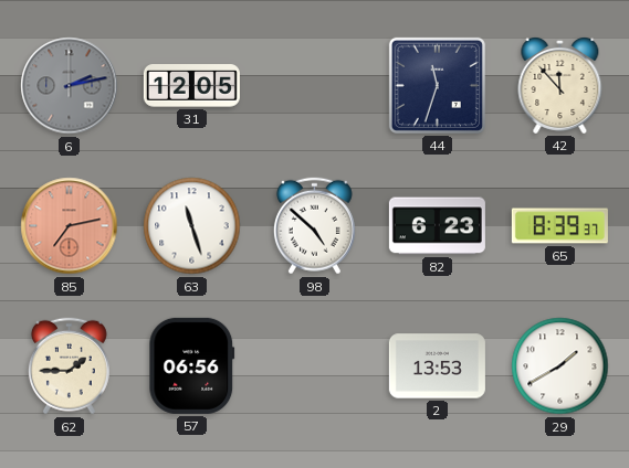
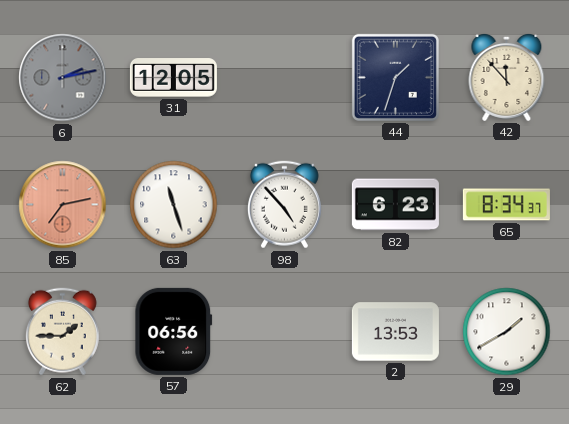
44: 11:33 -> 1:33
98: 4:52 -> 4:53
65: 8:39 -> 8:34
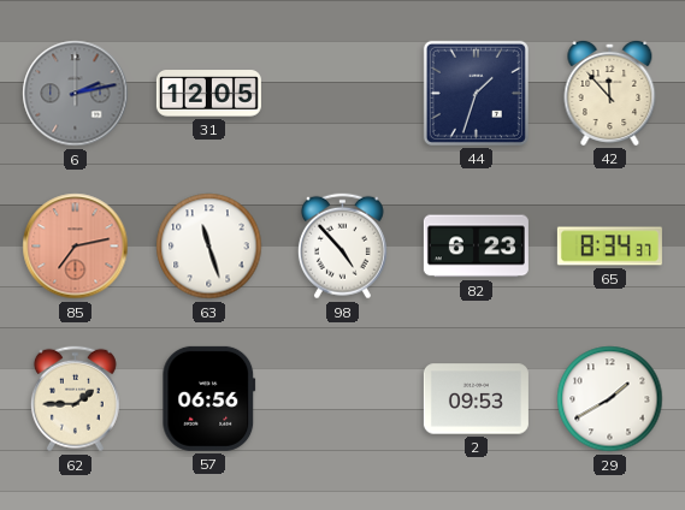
2: 13:53 -> 09:53
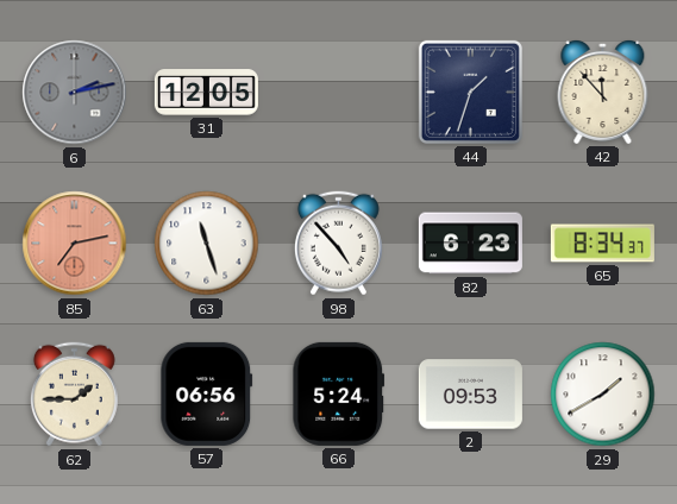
66: none -> 5:24
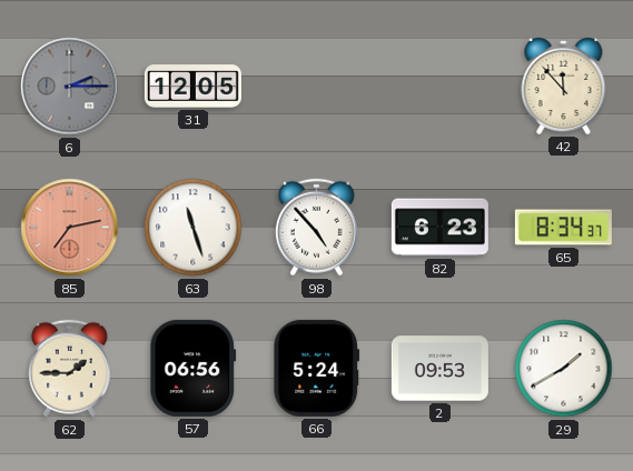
6: 2:13 -> 2:15
44: 1:33 -> none
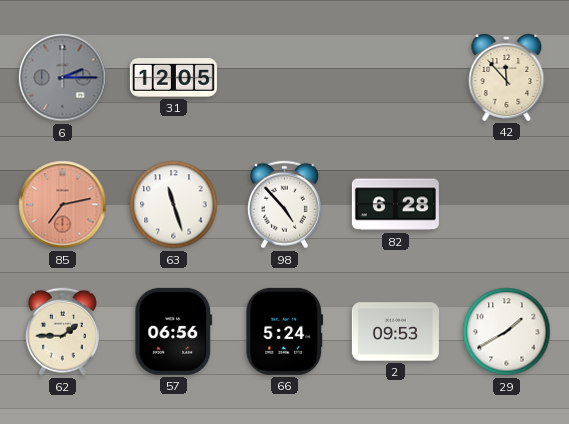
82: 6:23 -> 6:28
65: 8:34 -> none
